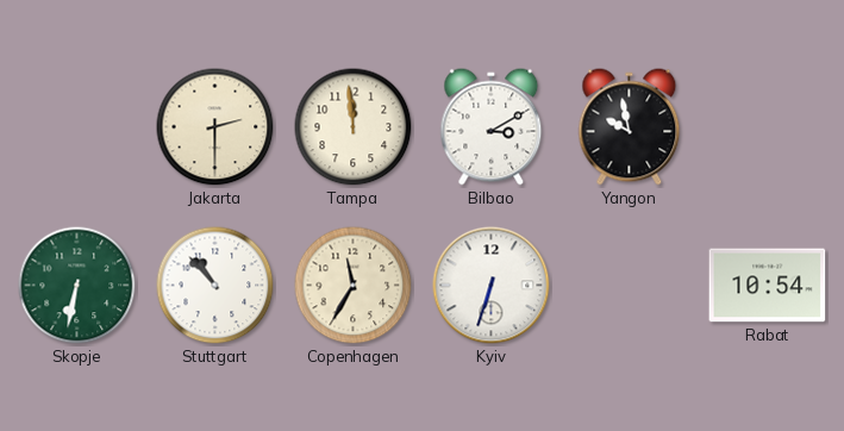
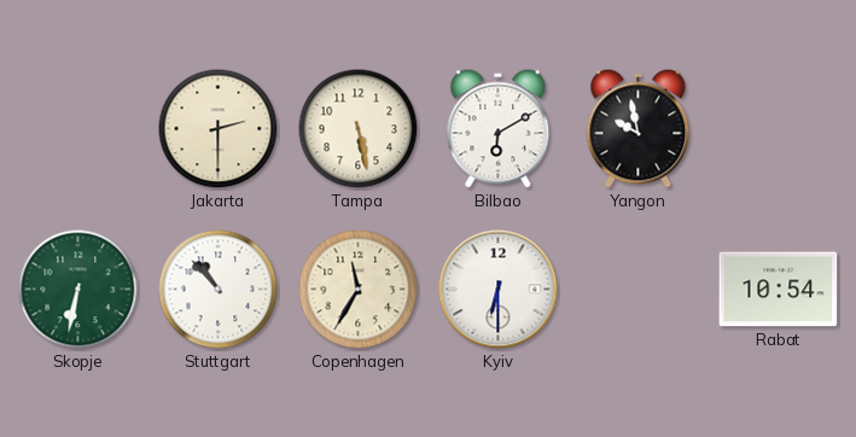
Tampa: 11:59 -> 5:28
Bilbao: 3:10 -> 6:10
Kyiv: 6:33 -> 6:30
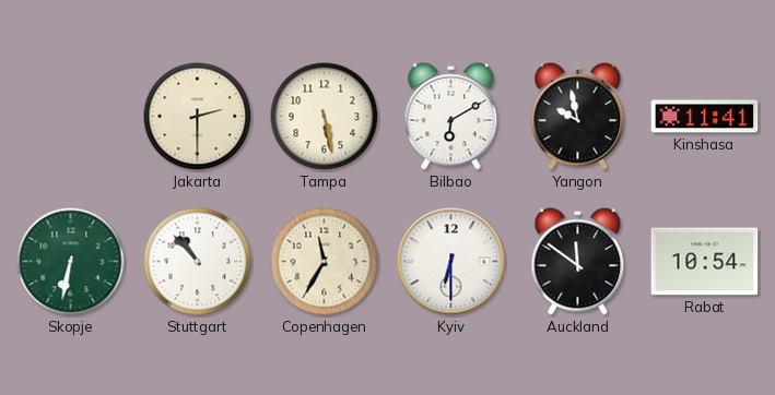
Kinshasa: none -> 11:41
Auckland: none -> 11:51
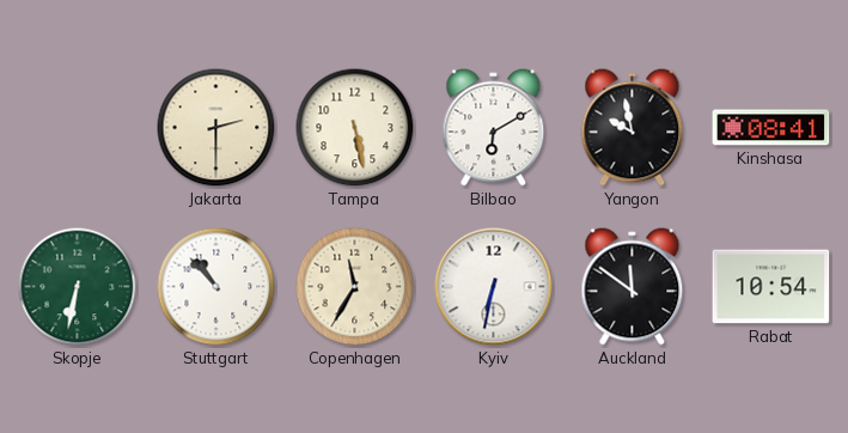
Kinshasa: 11:41 -> 08:41
Kyiv: 6:30 -> 6:32
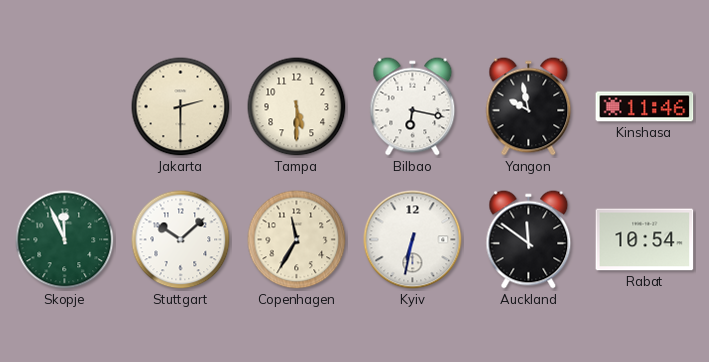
Tampa: 5:28 -> 5:30
Bilbao: 6:10 -> 6:17
Kinshasa: 08:41 -> 11:46
Skopje: 6:32 -> 11:56
Stuttgart: 10:53 -> 10:08
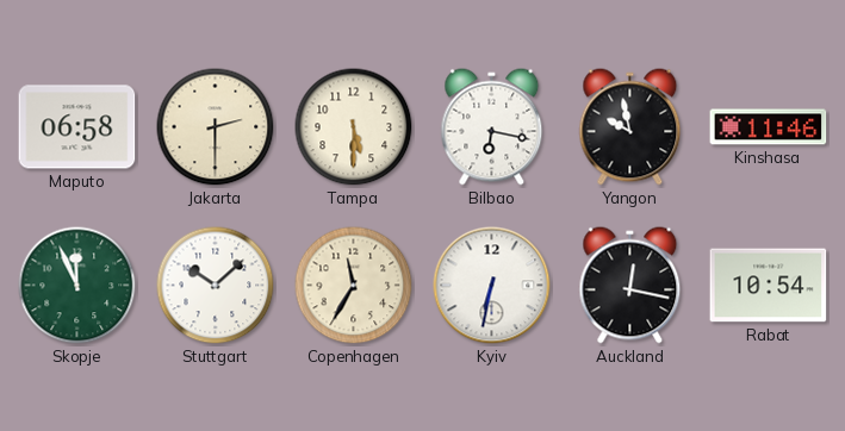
Maputo: none -> 06:58
Auckland: 11:51 -> 12:17
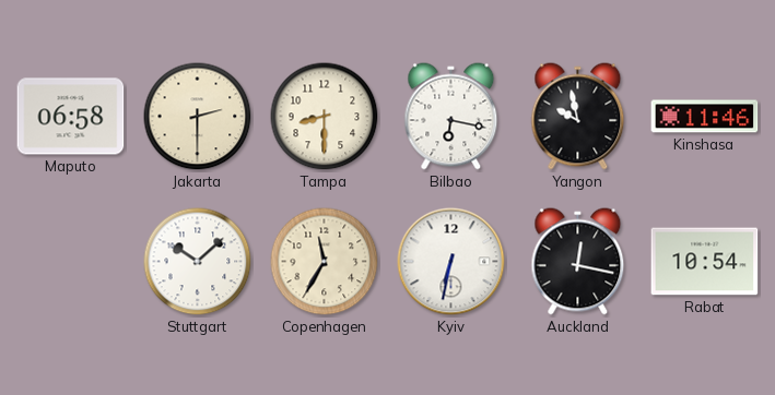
Tampa: 5:30 -> 8:30
Skopje: 11:56 -> none
